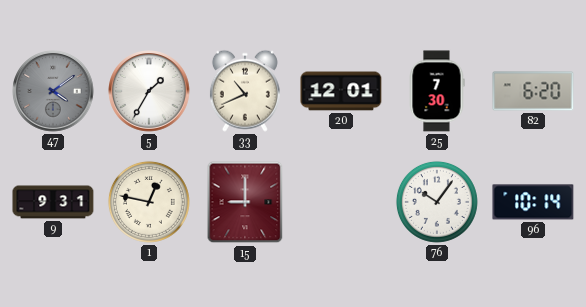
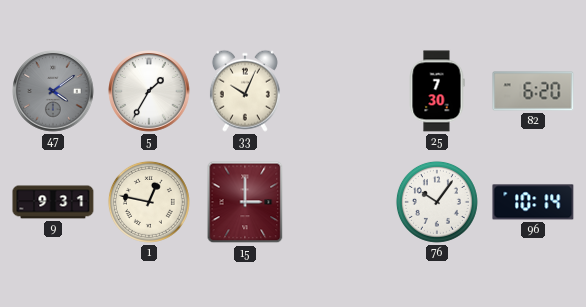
33: 10:41 -> 10:04
20: 12:01 -> none
15: 9:00 -> 3:00
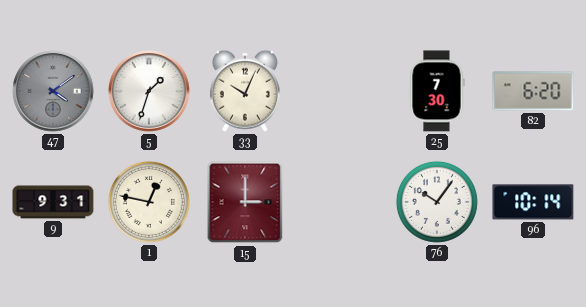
5: 1:35 -> 1:33
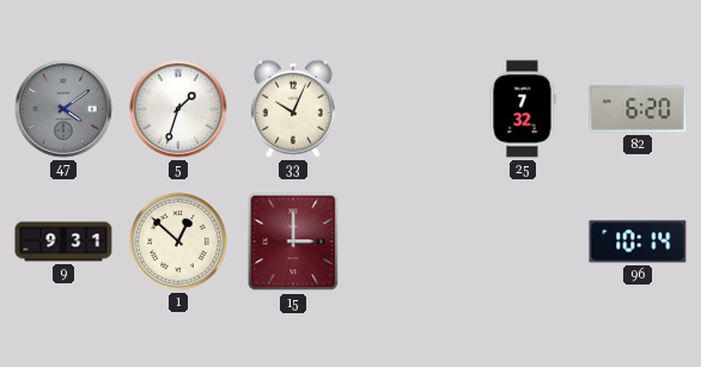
25: 7:30 -> 7:32
1: 12:47 -> 12:52
76: 10:06 -> none
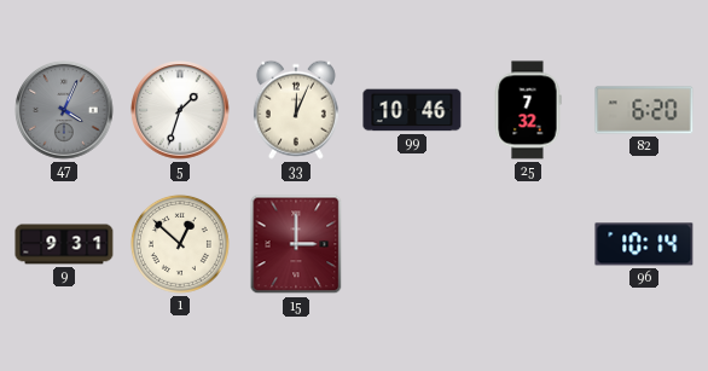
47: 4:09 -> 4:04
33: 10:04 -> 12:04
99: none -> 10:46
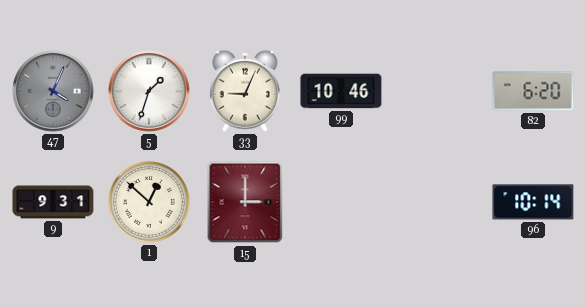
33: 12:04 -> 9:04
25: 7:32 -> none
